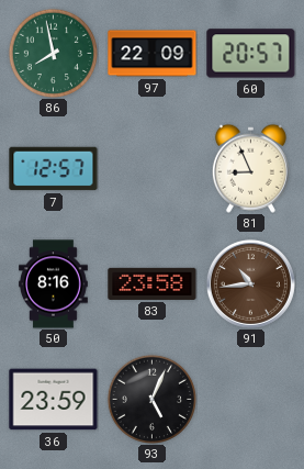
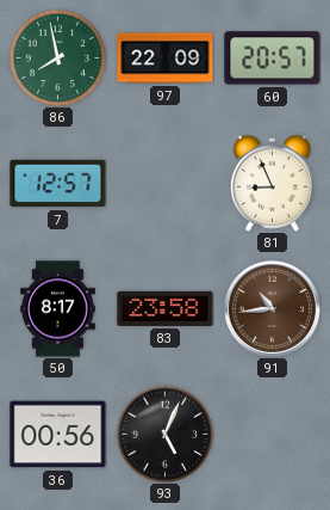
50: 8:16 -> 8:17
36: 23:59 -> 00:56
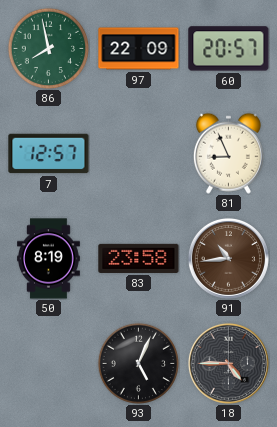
50: 8:17 -> 8:19
36: 00:56 -> none
18: none -> 4:45
